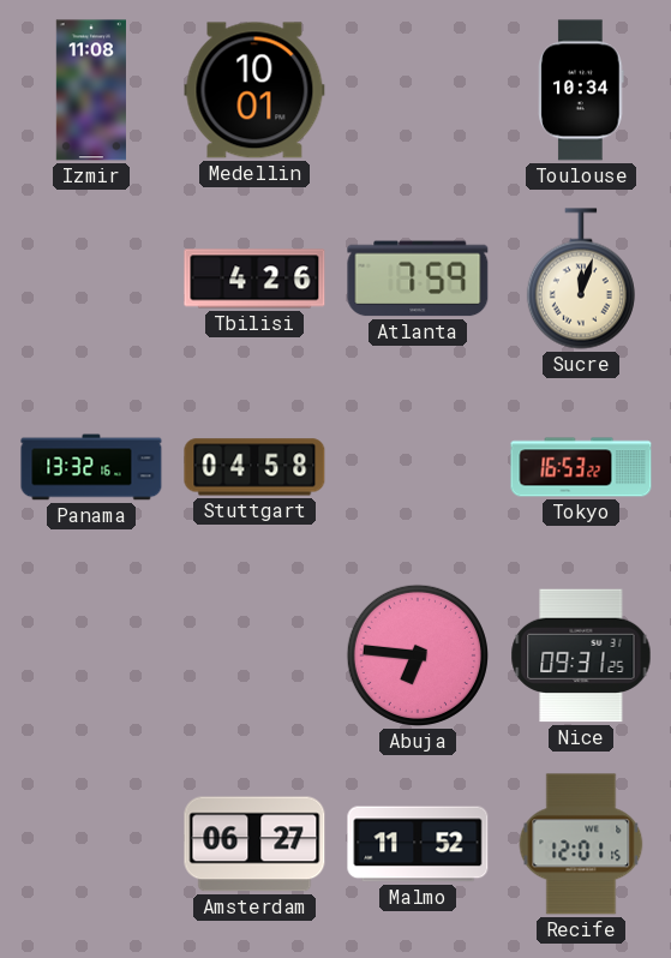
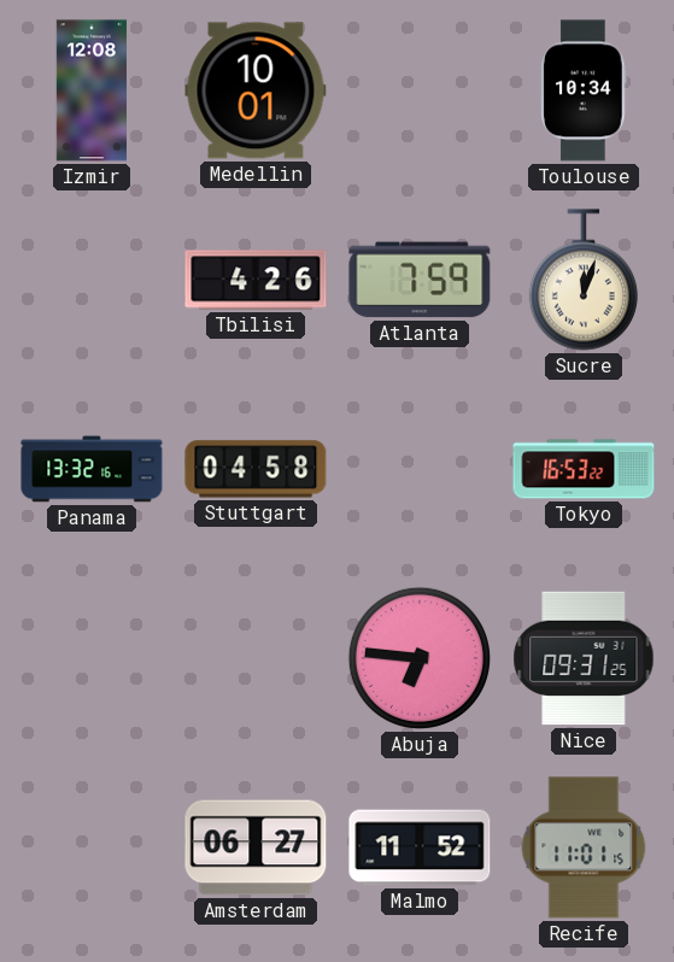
Izmir: 11:08 -> 12:08
Recife: 12:01 -> 11:01
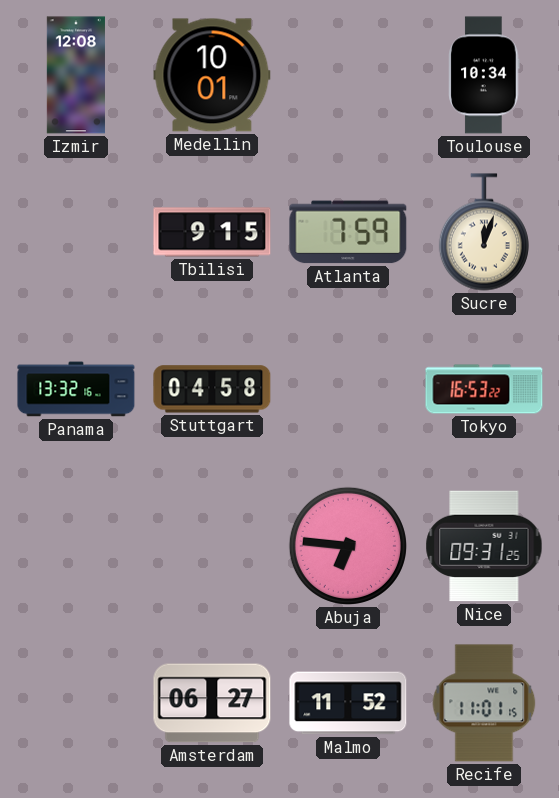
Tbilisi: 4:26 -> 9:15
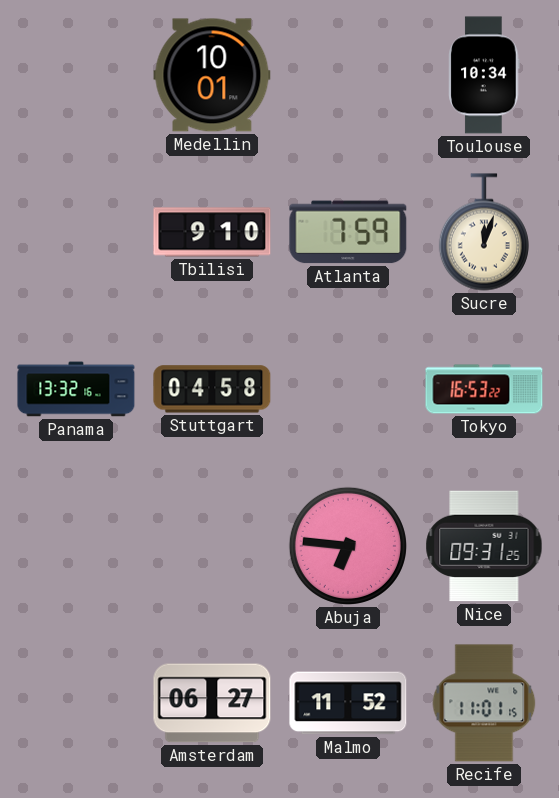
Izmir: 12:08 -> none
Tbilisi: 9:15 -> 9:10
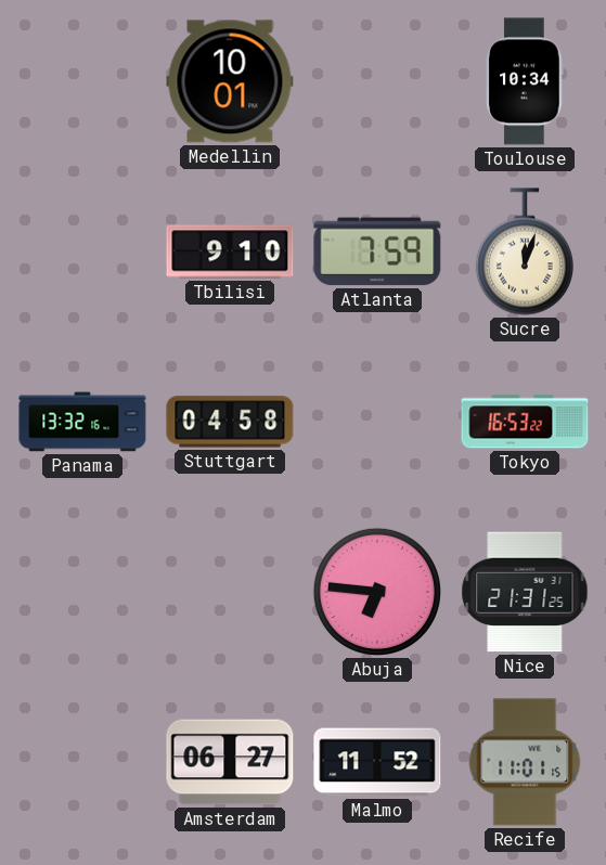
Nice: 09:31 -> 21:31
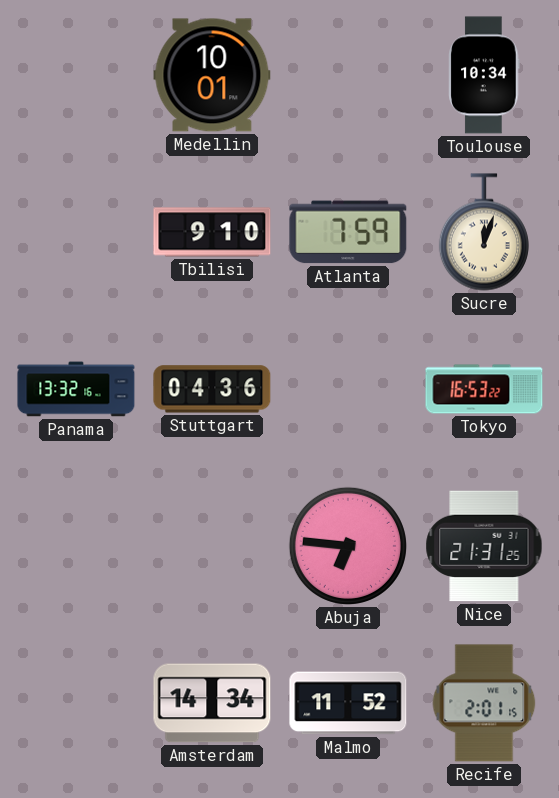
Stuttgart: 04:58 -> 04:36
Amsterdam: 06:27 -> 14:34
Recife: 11:01 -> 2:01
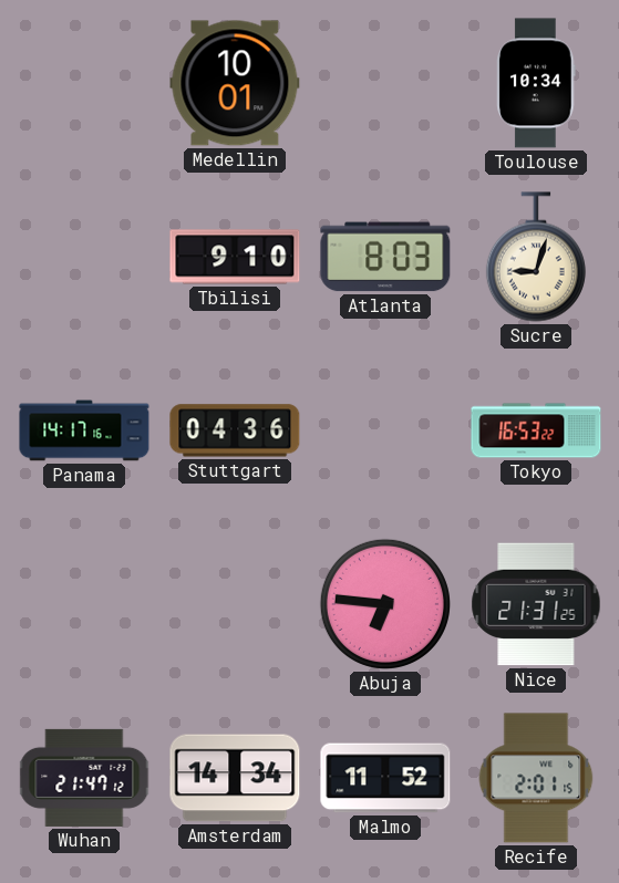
Atlanta: 7:59 -> 8:03
Sucre: 12:03 -> 9:03
Panama: 13:32 -> 14:17
Wuhan: none -> 21:47
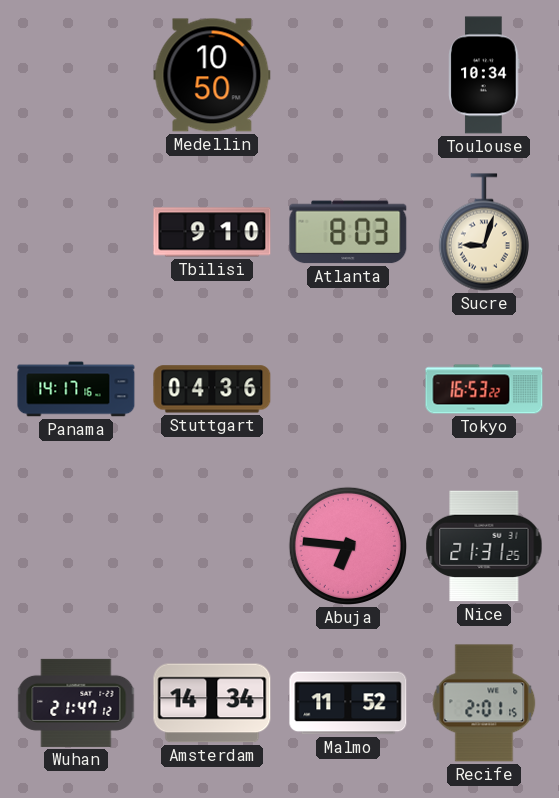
Medellin: 10:01 -> 10:50
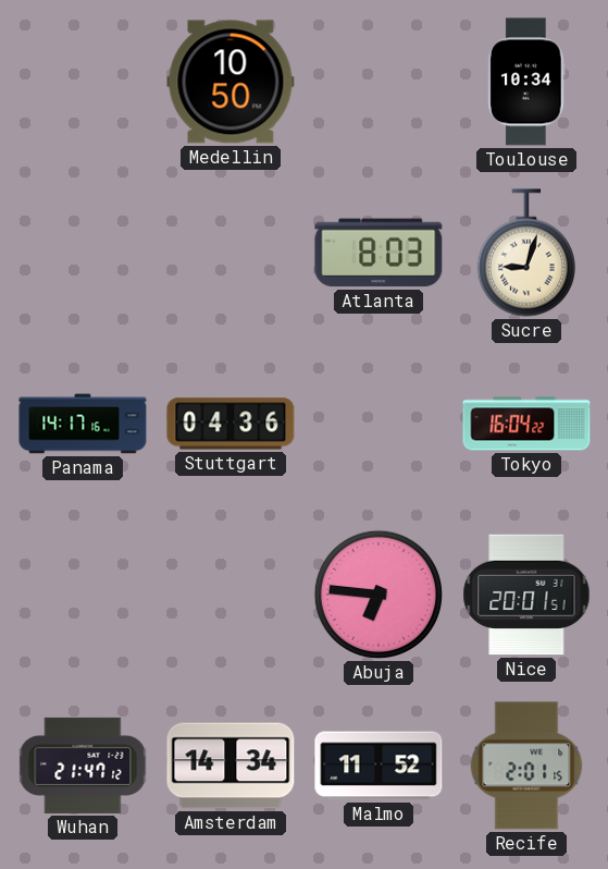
Tbilisi: 9:10 -> none
Tokyo: 16:53 -> 16:04
Nice: 21:31 -> 20:01
